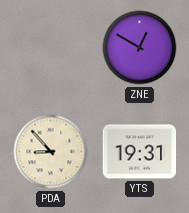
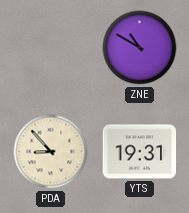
ZNE: 12:50 -> 10:50
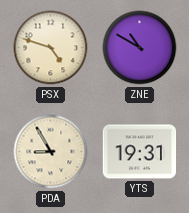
PSX: none -> 4:48
PDA: 8:53 -> 8:55
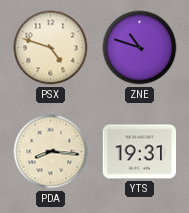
ZNE: 10:50 -> 10:48
PDA: 8:55 -> 8:16
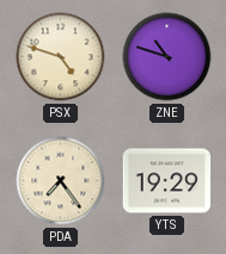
PDA: 8:16 -> 7:24
YTS: 19:31 -> 19:29
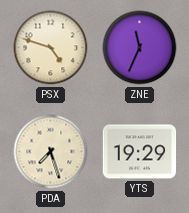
ZNE: 10:48 -> 11:34
PDA: 7:24 -> 7:27
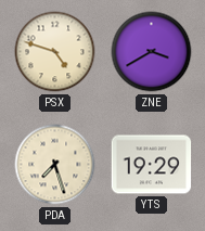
ZNE: 11:34 -> 3:40
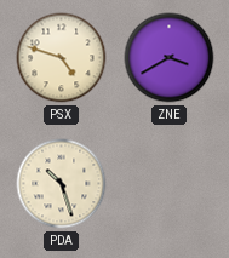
PDA: 7:27 -> 10:27
YTS: 19:29 -> none
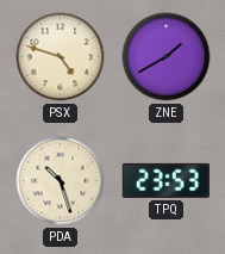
ZNE: 3:40 -> 1:40
TPQ: none -> 23:53
